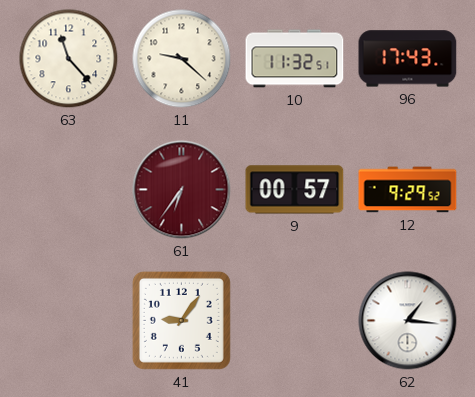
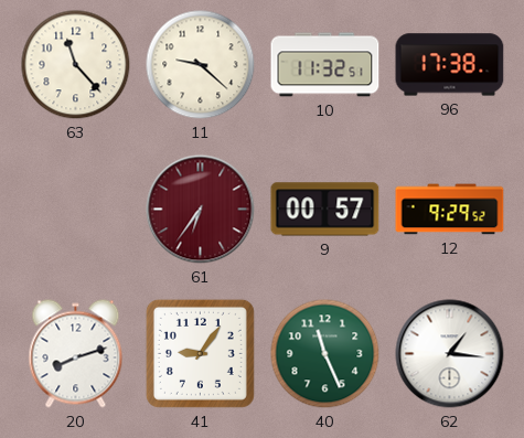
96: 17:43 -> 17:38
20: none -> 8:12
40: none -> 11:26
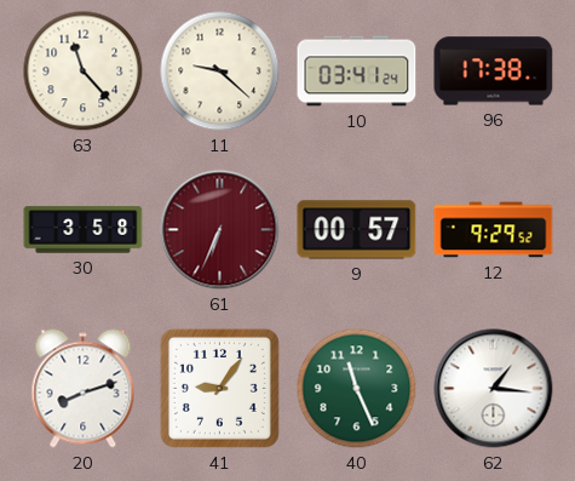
10: 11:32 -> 03:41
30: none -> 3:58
61: 6:36 -> 6:34
